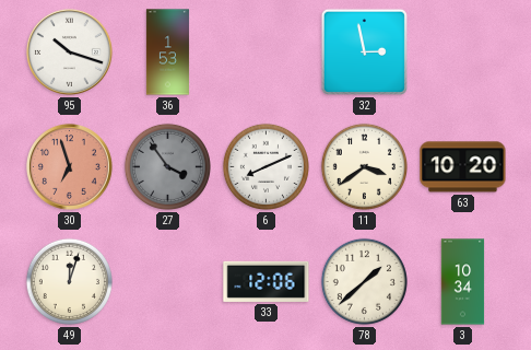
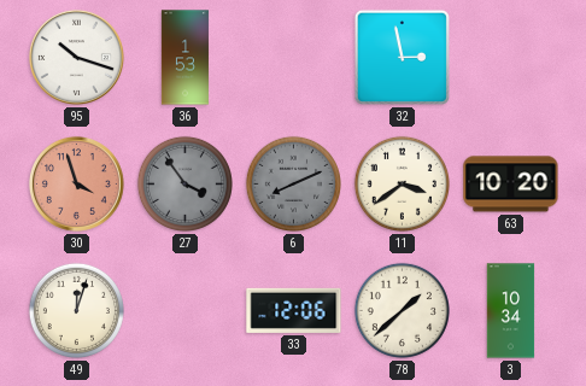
30: 6:57 -> 3:57
6 dial: white -> grey
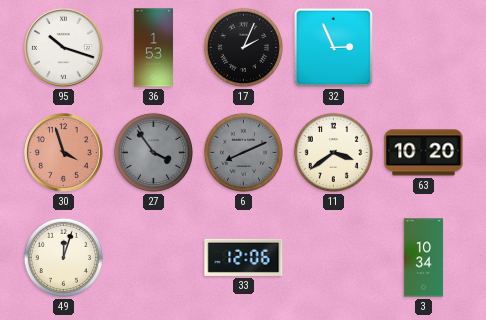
17: none -> 2:04
32: 2:58 -> 2:56
78: 1:38 -> none
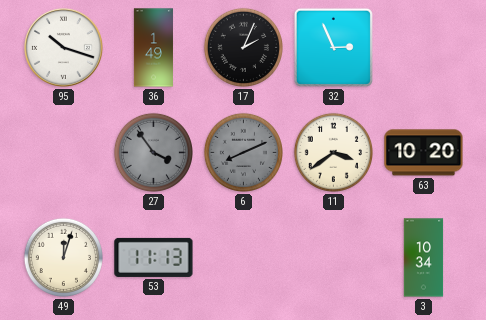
36: 1:53 -> 1:49
30: 3:57 -> none
53: none -> 11:13
33: 12:06 -> none
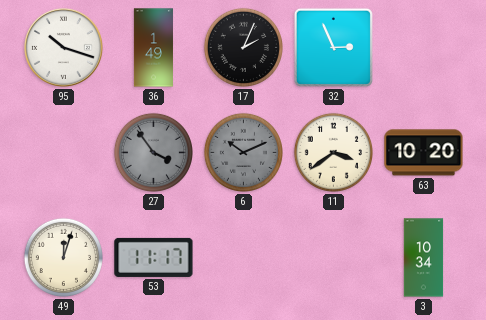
6: 8:11 -> 10:11
53: 11:13 -> 11:17
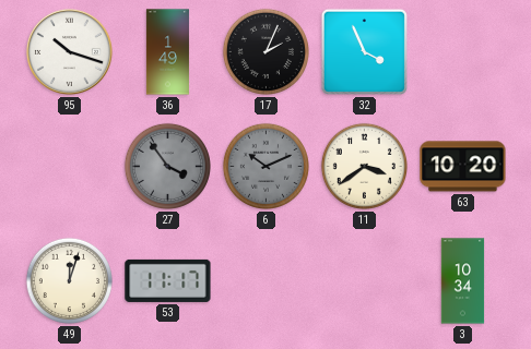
32: 2:56 -> 3:56
